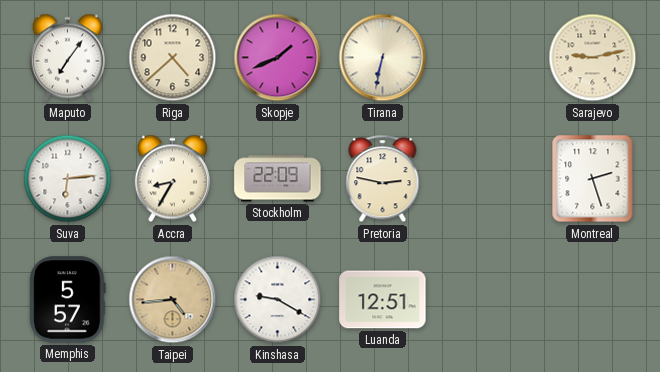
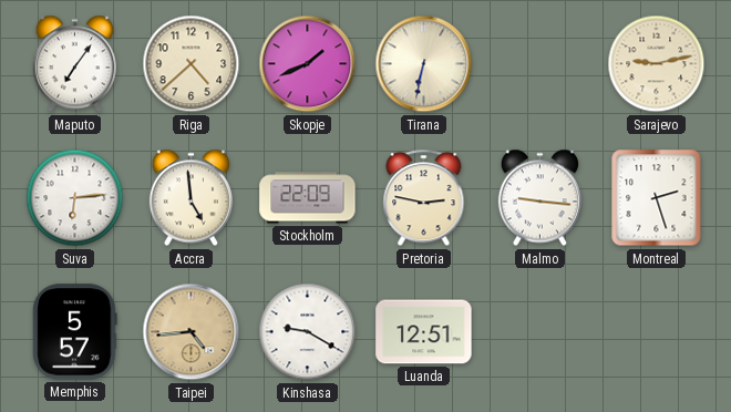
Accra: 8:35 -> 4:59
Malmo: none -> 9:16
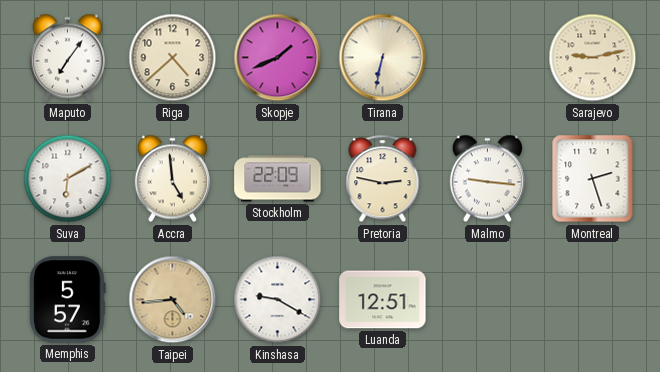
Suva: 6:14 -> 6:10
